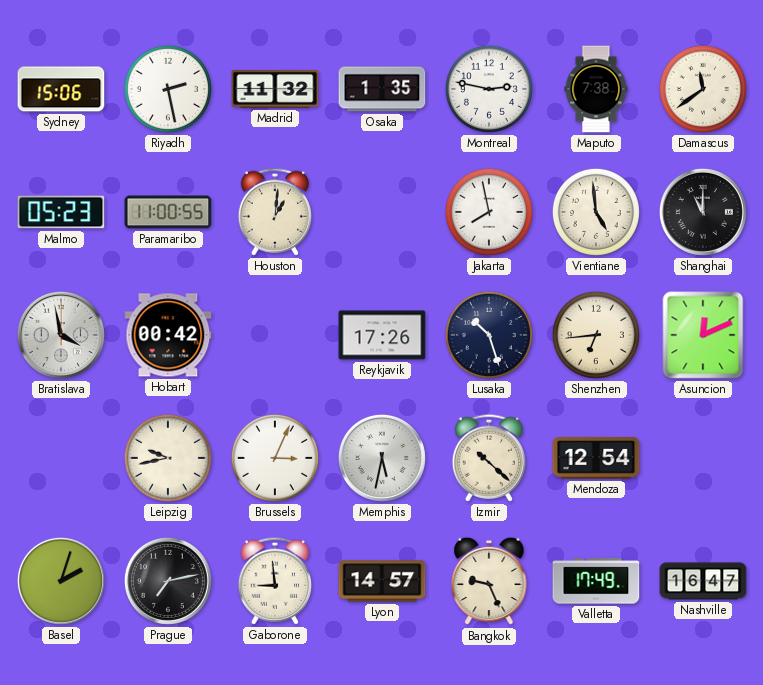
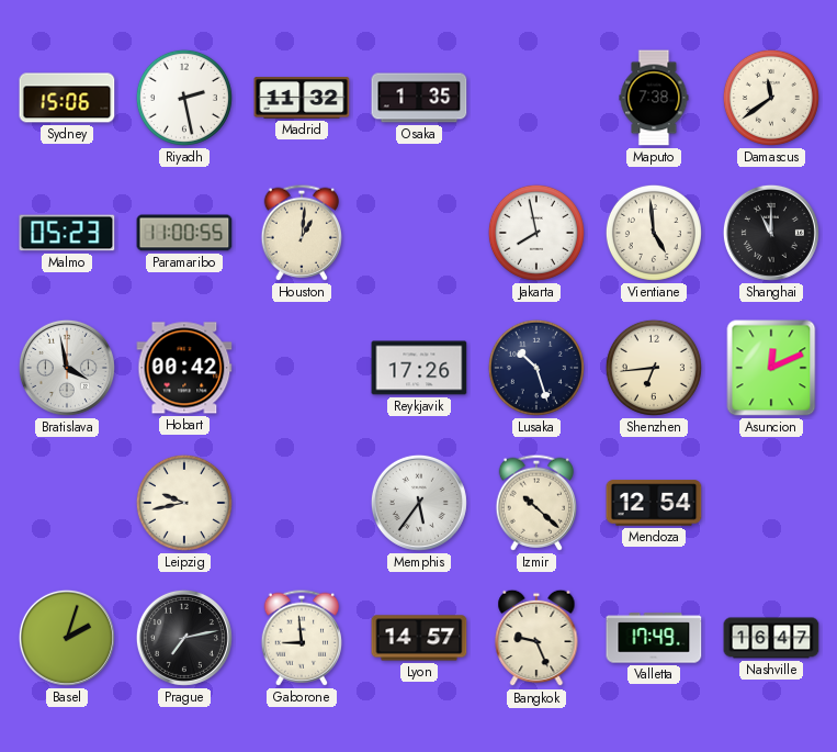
Montreal: 2:47 -> none
Brussels: 3:04 -> none
Memphis: 5:32 -> 5:36
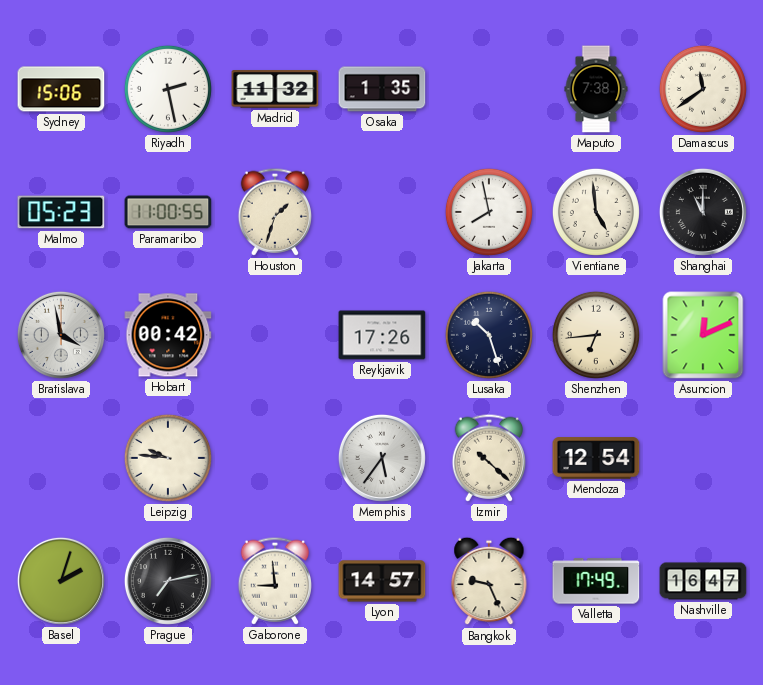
Houston: 1:01 -> 1:33
Leipzig: 9:43 -> 9:46
